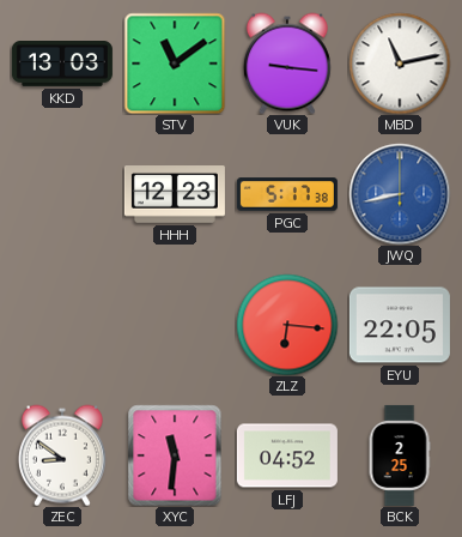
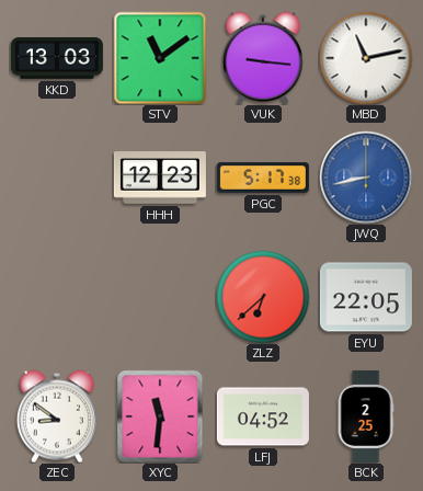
ZLZ: 6:16 -> 6:38
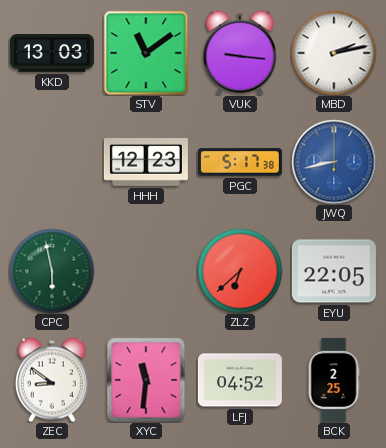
MBD: 11:13 -> 2:13
CPC: none -> 5:58
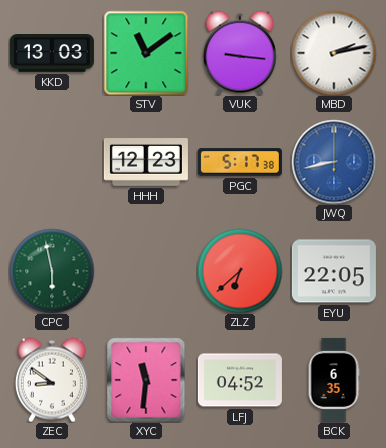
BCK: 2:25 -> 6:35
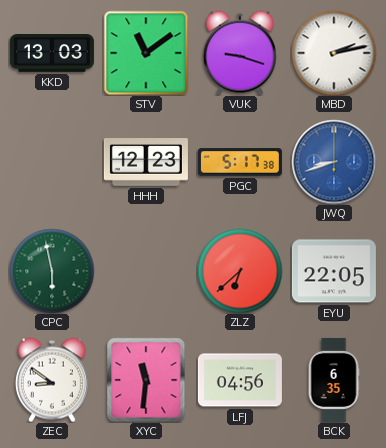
VUK: 9:16 -> 9:18
JWQ: 8:43 -> 8:42
LFJ: 04:52 -> 04:56
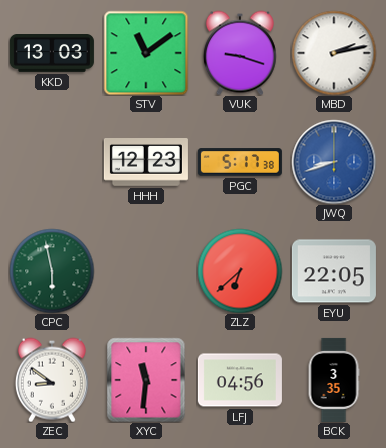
BCK: 6:35 -> 3:35
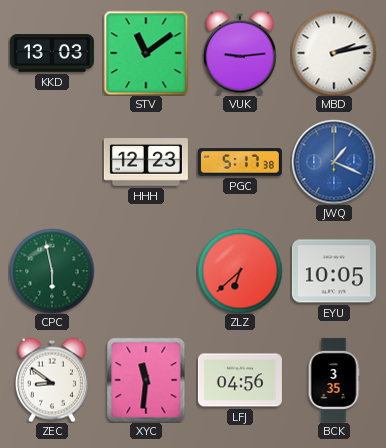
VUK: 9:18 -> 9:14
JWQ: 8:42 -> 1:19
EYU: 22:05 -> 10:05
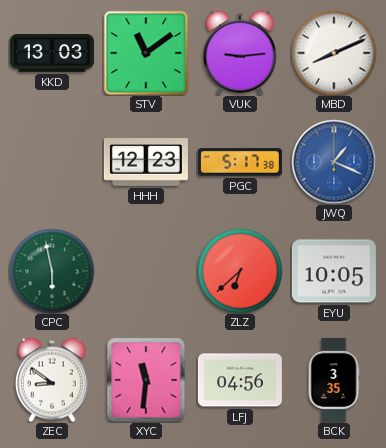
MBD: 2:13 -> 8:11
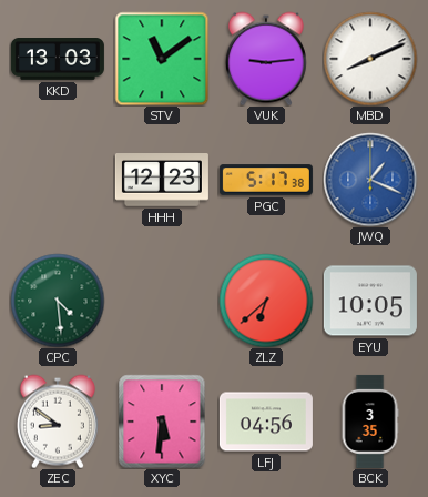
CPC: 5:58 -> 4:29
XYC: 11:31 -> 5:31
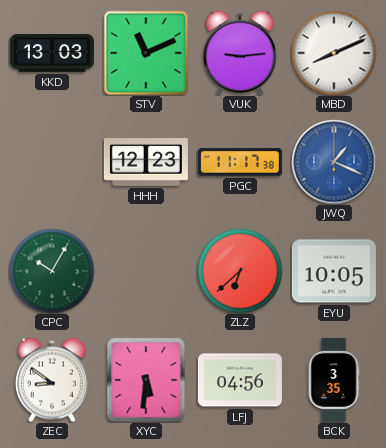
STV: 11:09 -> 11:11
PGC: 5:17 -> 11:17
CPC: 4:29 -> 10:05
